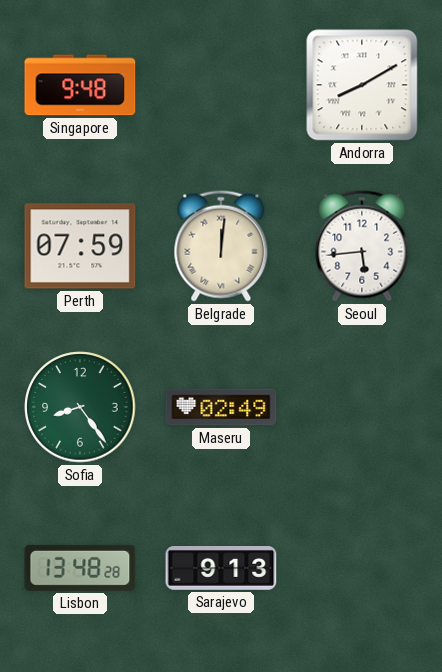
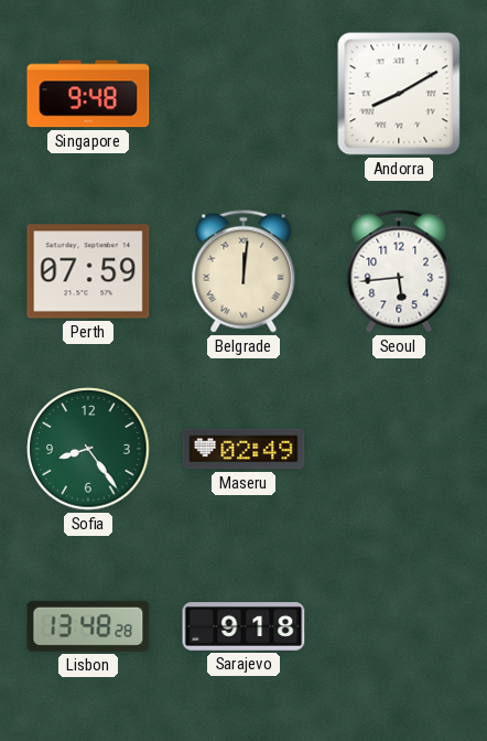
Sarajevo: 9:13 -> 9:18
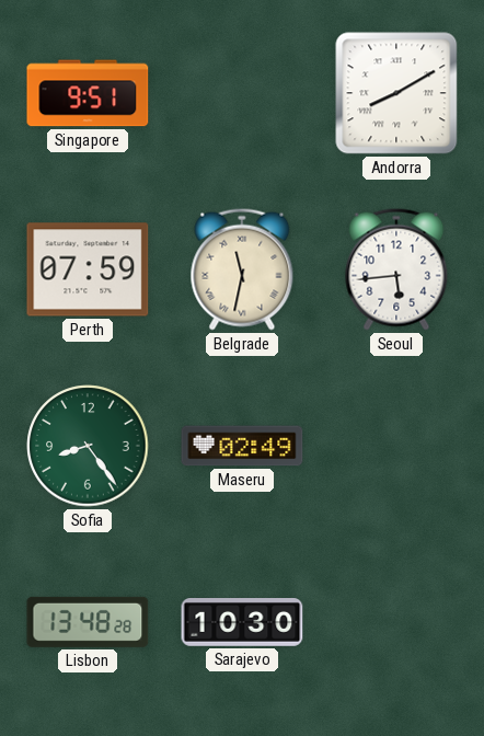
Singapore: 9:48 -> 9:51
Belgrade: 12:01 -> 11:32
Sarajevo: 9:18 -> 10:30
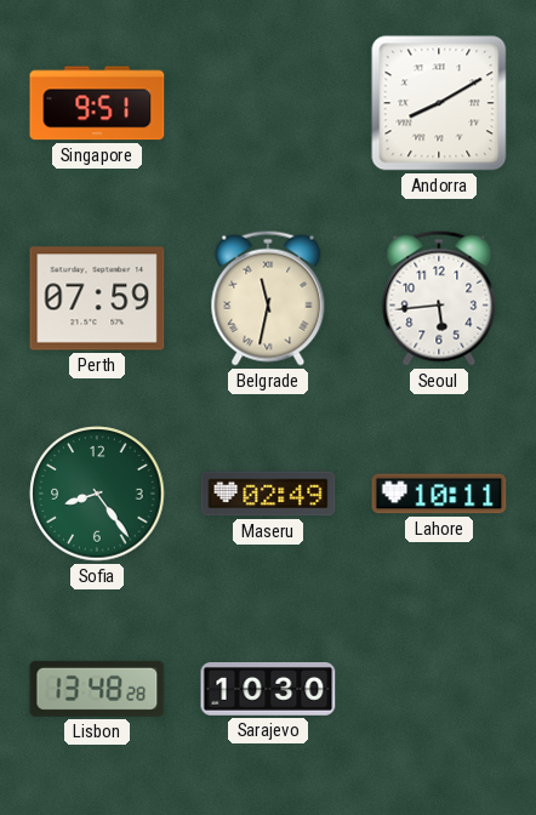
Lahore: none -> 10:11
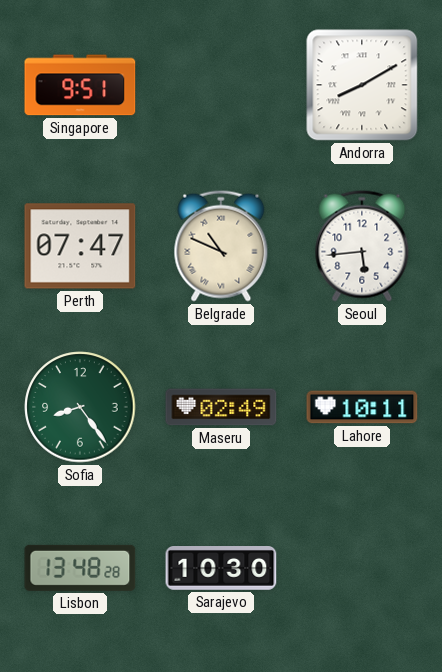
Perth: 07:59 -> 07:47
Belgrade: 11:32 -> 10:49
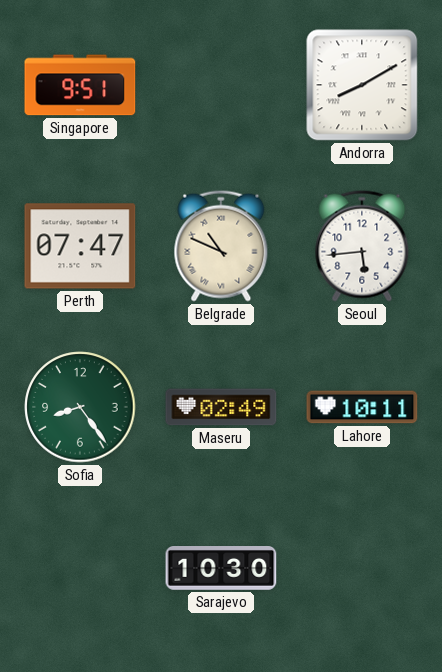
Lisbon: 13:48 -> none
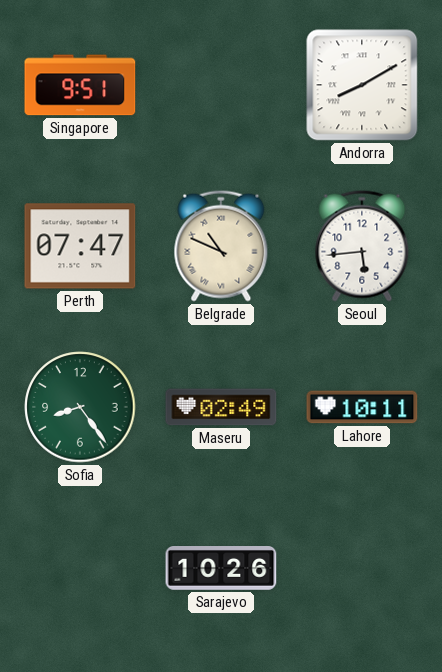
Sarajevo: 10:30 -> 10:26
